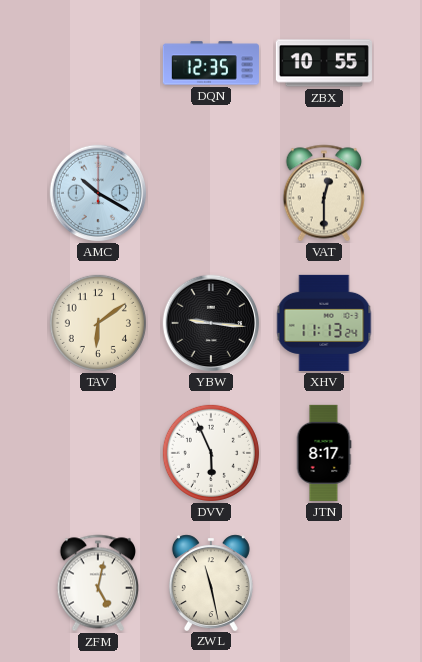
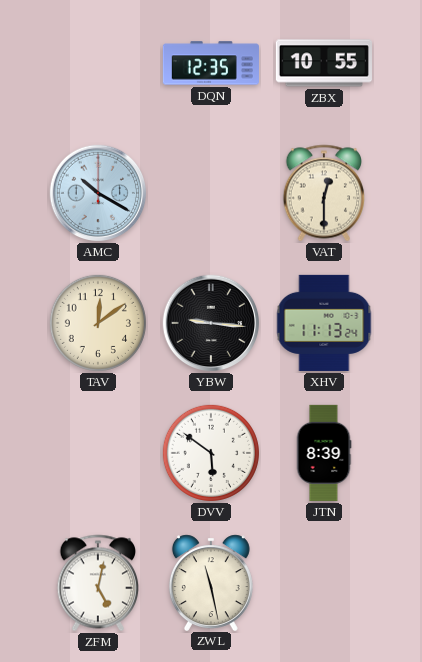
TAV: 6:09 -> 12:09
DVV: 5:56 -> 5:51
JTN: 8:17 -> 8:39
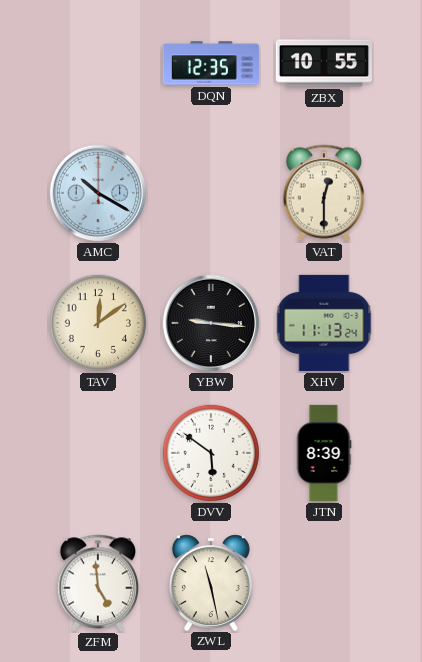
ZFM: 5:02 -> 4:59
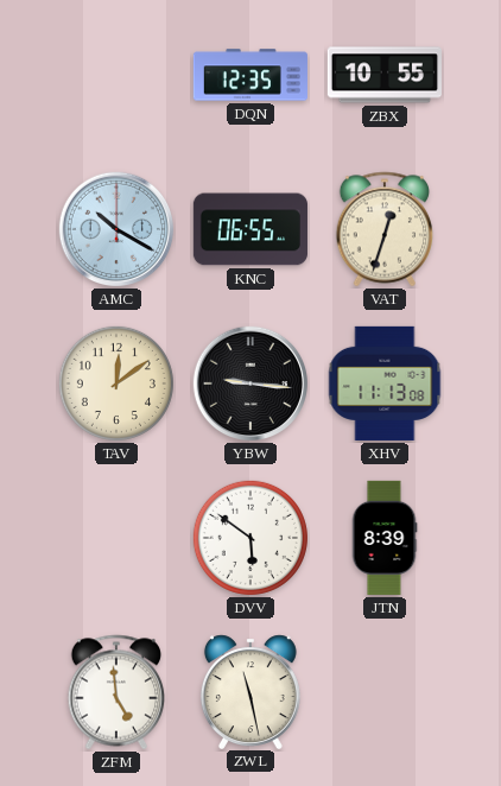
KNC: none -> 06:55
VAT: 12:30 -> 12:33
XHV: 11:13:24 -> 11:13:08
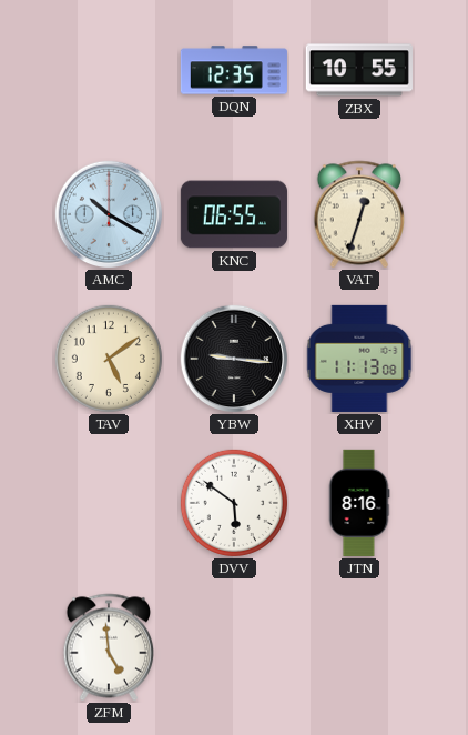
TAV: 12:09 -> 5:09
JTN: 8:39 -> 8:16
ZWL: 11:28 -> none
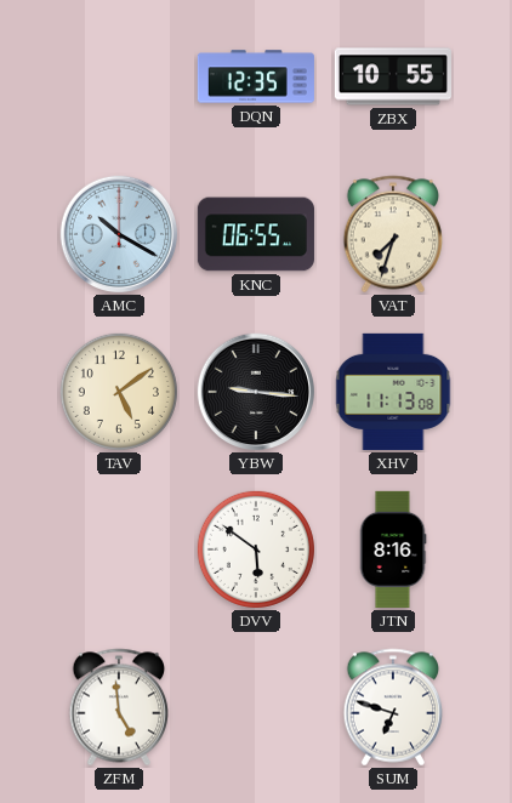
VAT: 12:33 -> 7:33
SUM: none -> 6:48
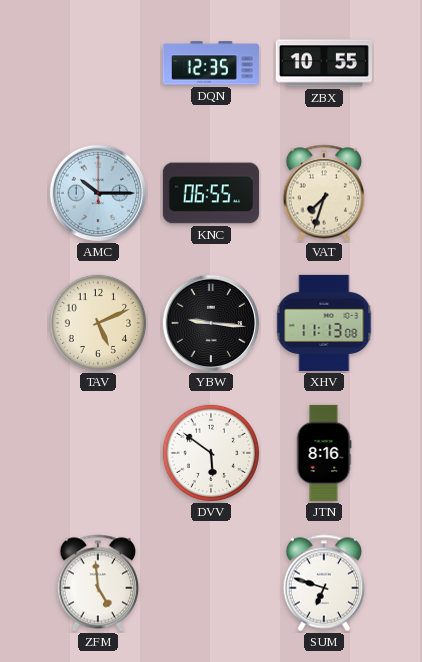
AMC: 10:20 -> 10:15
TAV: 5:09 -> 5:11
